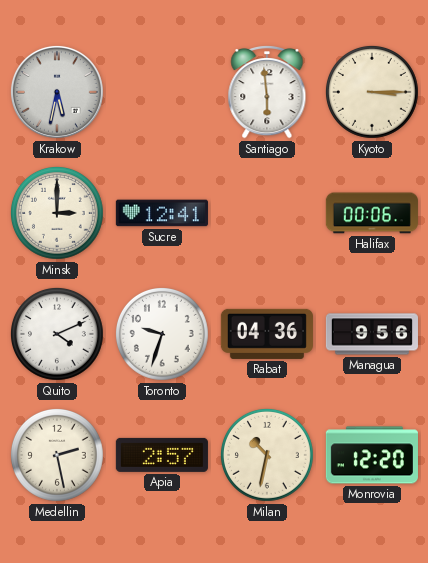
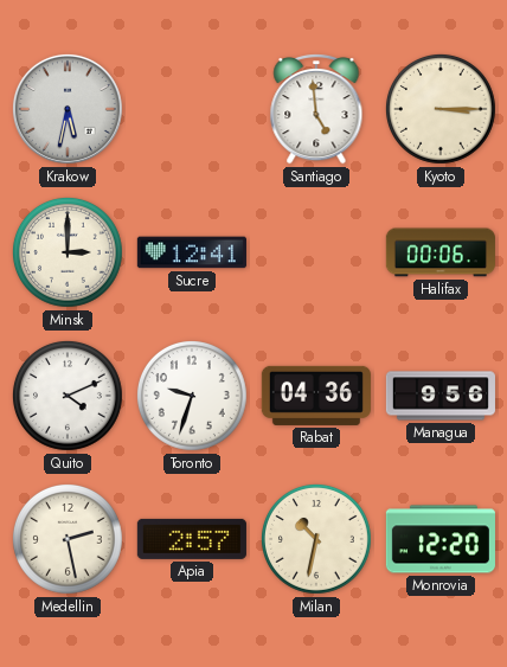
Santiago: 5:59 -> 4:59
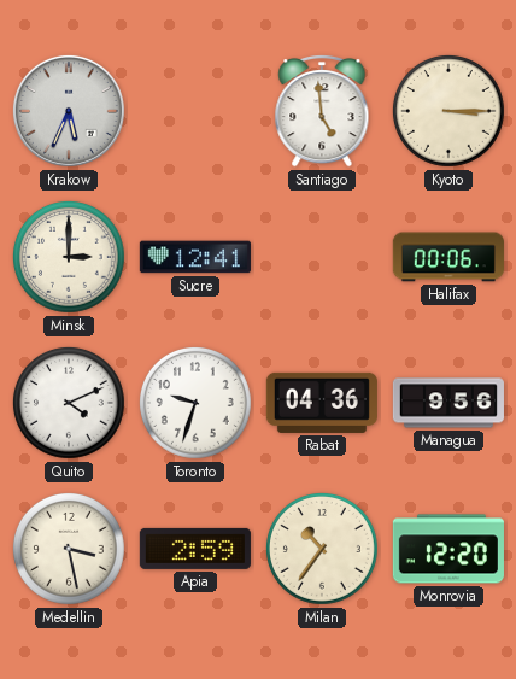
Krakow: 5:32 -> 5:34
Medellin: 2:28 -> 3:28
Apia: 2:57 -> 2:59
Milan: 10:32 -> 10:36
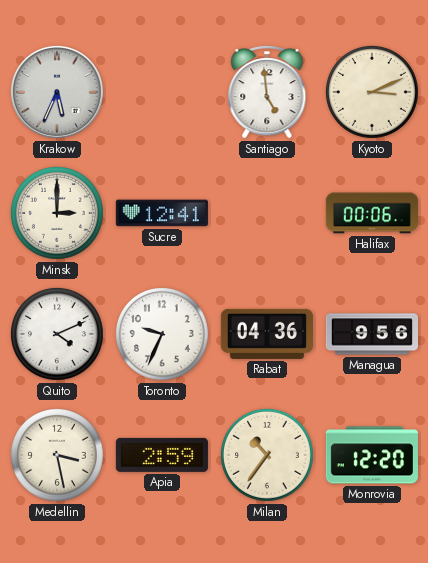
Kyoto: 3:15 -> 3:11
Toronto: 9:33 -> 9:34
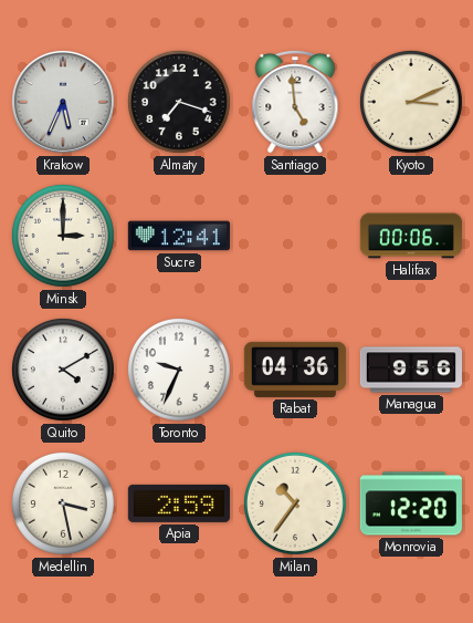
Almaty: none -> 7:18
Quito: 4:11 -> 4:10
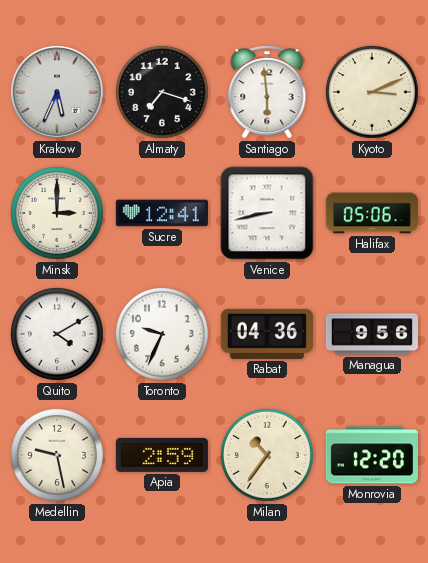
Santiago: 4:59 -> 5:59
Venice: none -> 8:43
Halifax: 00:06 -> 05:06
Medellin: 3:28 -> 9:28
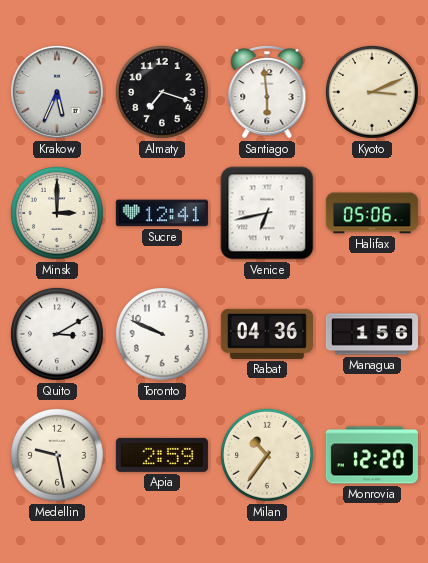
Venice: 8:43 -> 6:43
Quito: 4:10 -> 3:10
Toronto: 9:34 -> 9:49
Managua: 9:56 -> 1:56
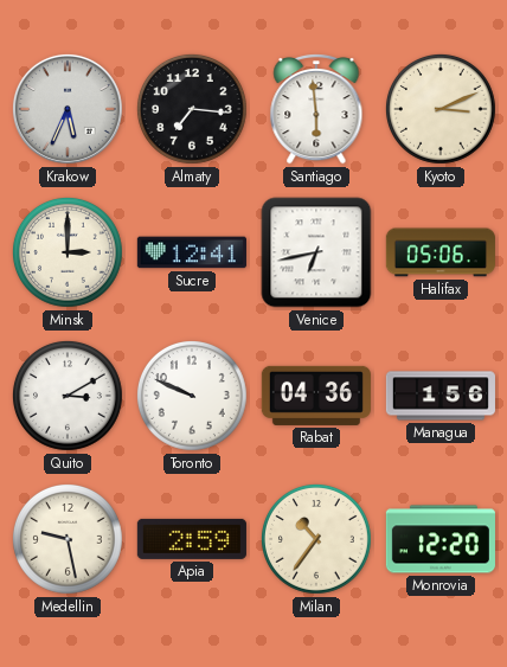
Almaty: 7:18 -> 7:16
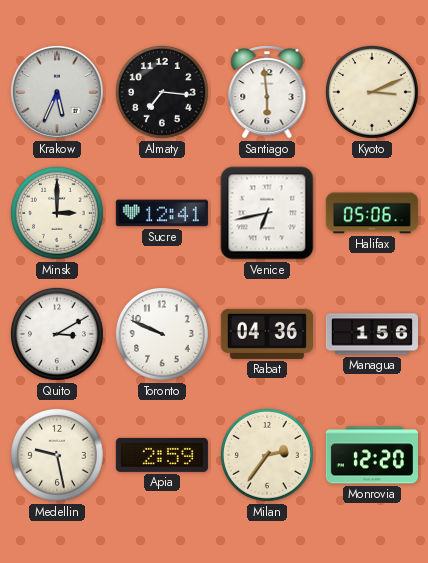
Milan: 10:36 -> 2:36
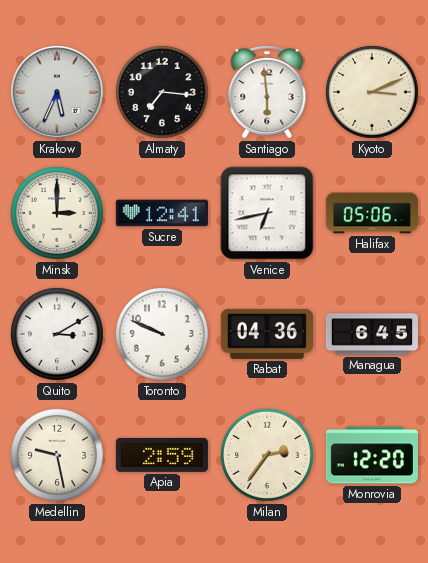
Managua: 1:56 -> 6:45
